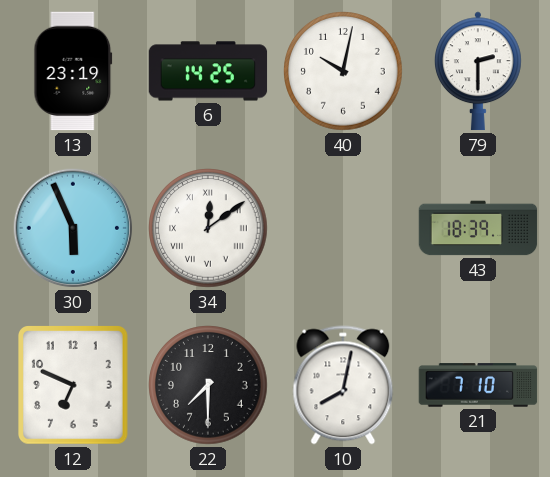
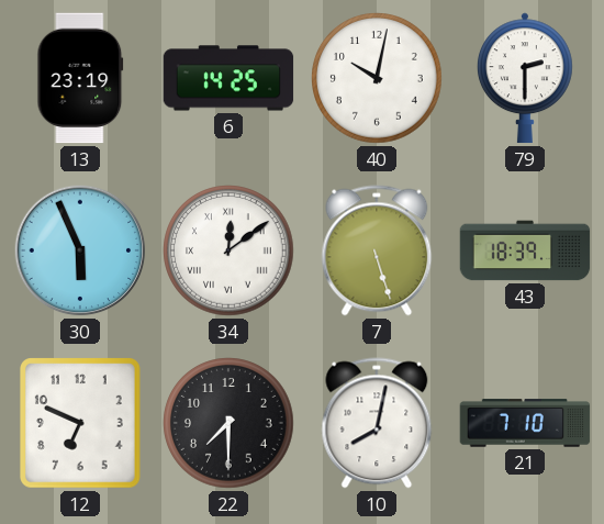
7: none -> 5:27
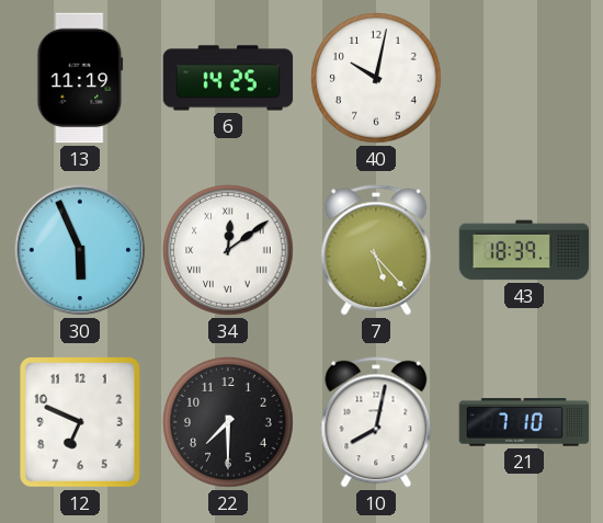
13: 23:19 -> 11:19
79: 2:30 -> none
7: 5:27 -> 5:23
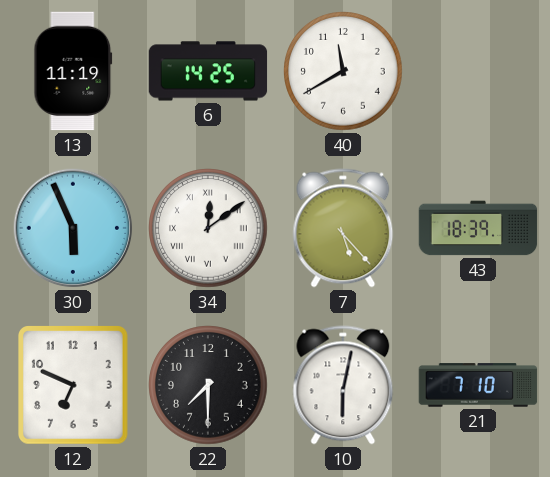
40: 10:02 -> 11:40
10: 8:02 -> 6:02
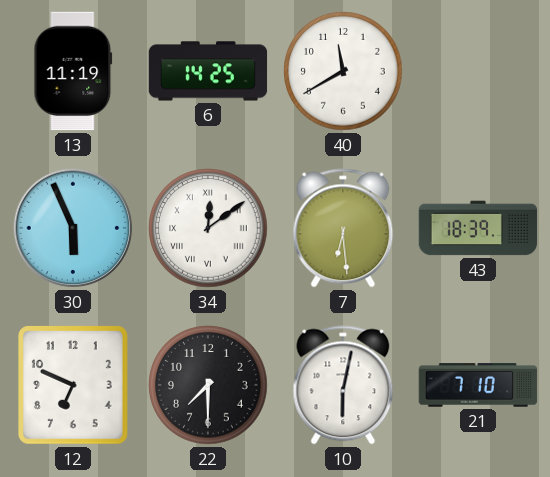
7: 5:23 -> 6:29
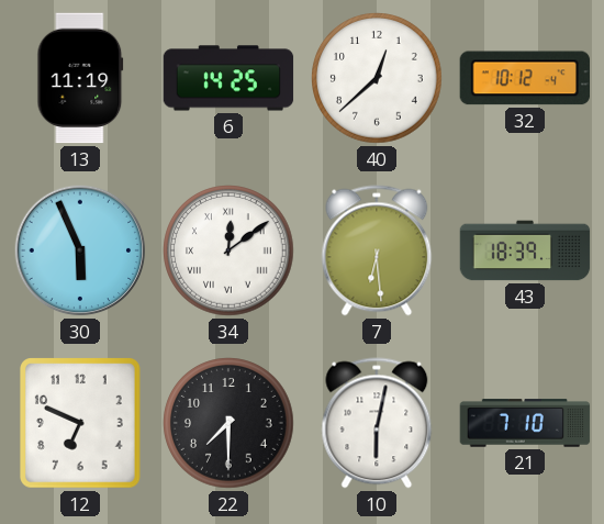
40: 11:40 -> 12:38
32: none -> 10:12
